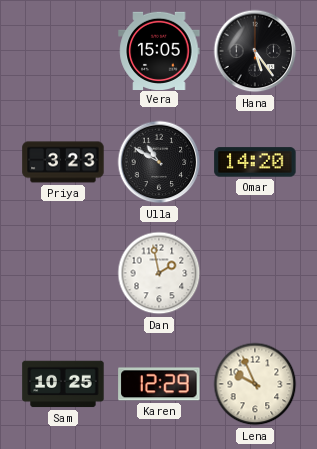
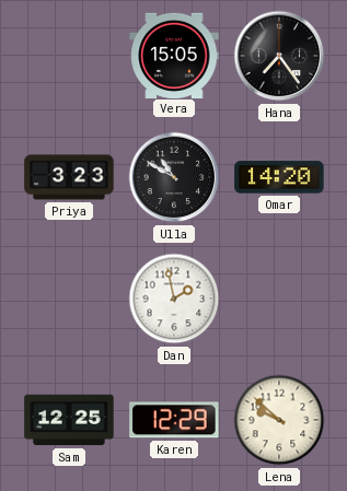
Hana: 5:24 -> 7:24
Sam: 10:25 -> 12:25
Lena: 9:56 -> 9:52
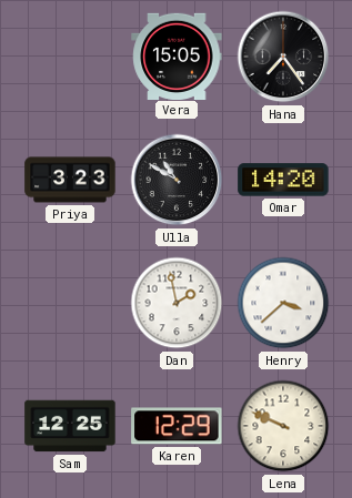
Henry: none -> 3:38
Lena: 9:52 -> 9:49
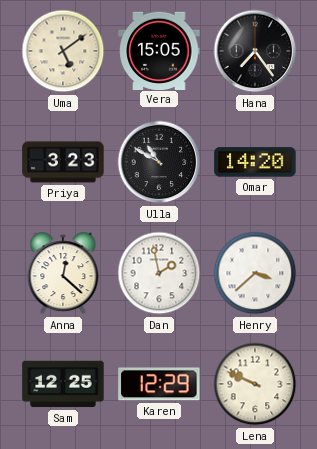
Uma: none -> 5:09
Anna: none -> 12:22
